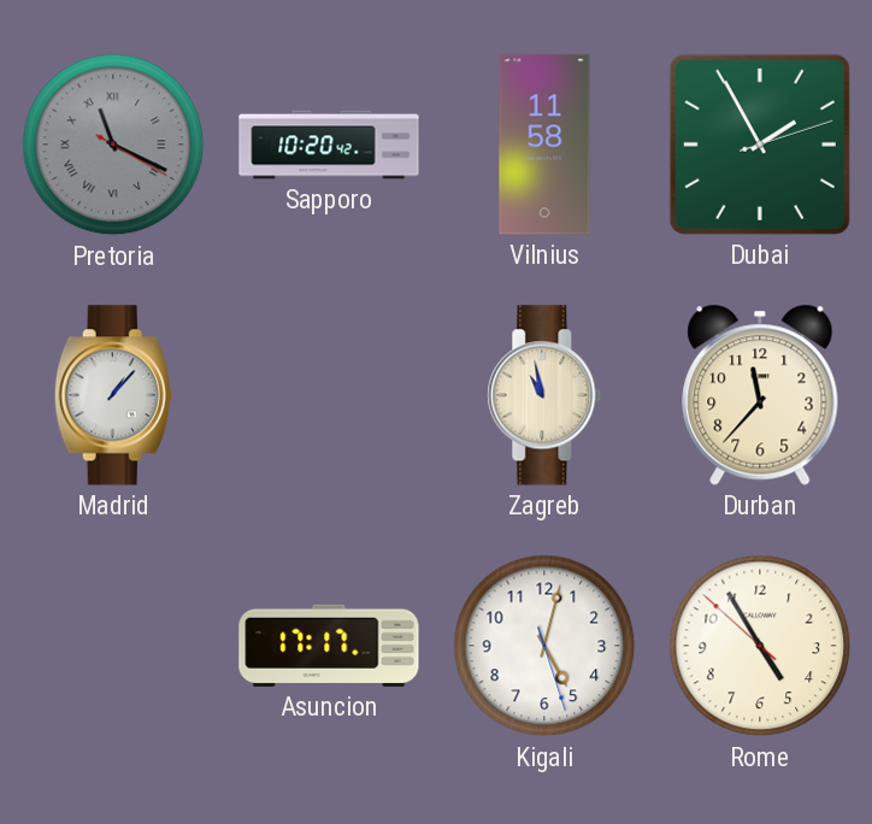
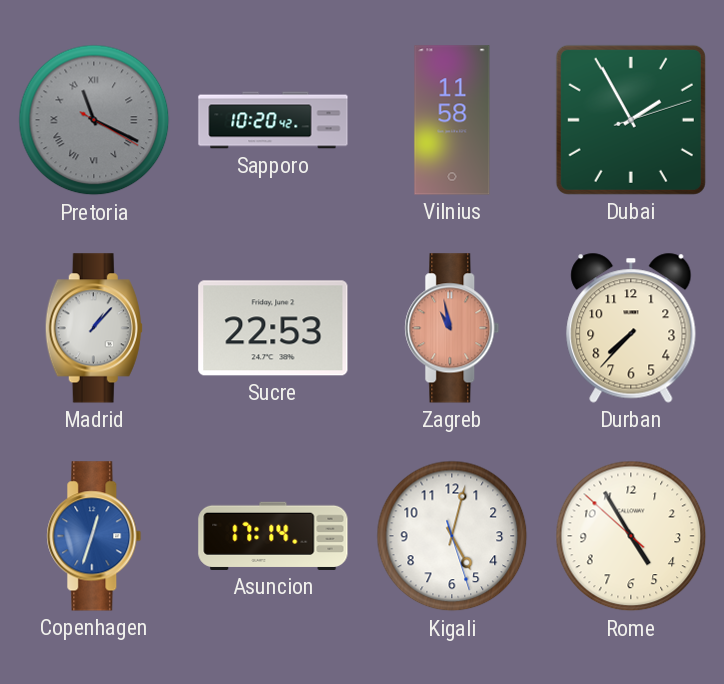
Sucre: none -> 22:53
Zagreb dial: cream -> salmon
Durban: 11:37 -> 7:37
Copenhagen: none -> 12:33
Asuncion: 17:17 -> 17:14
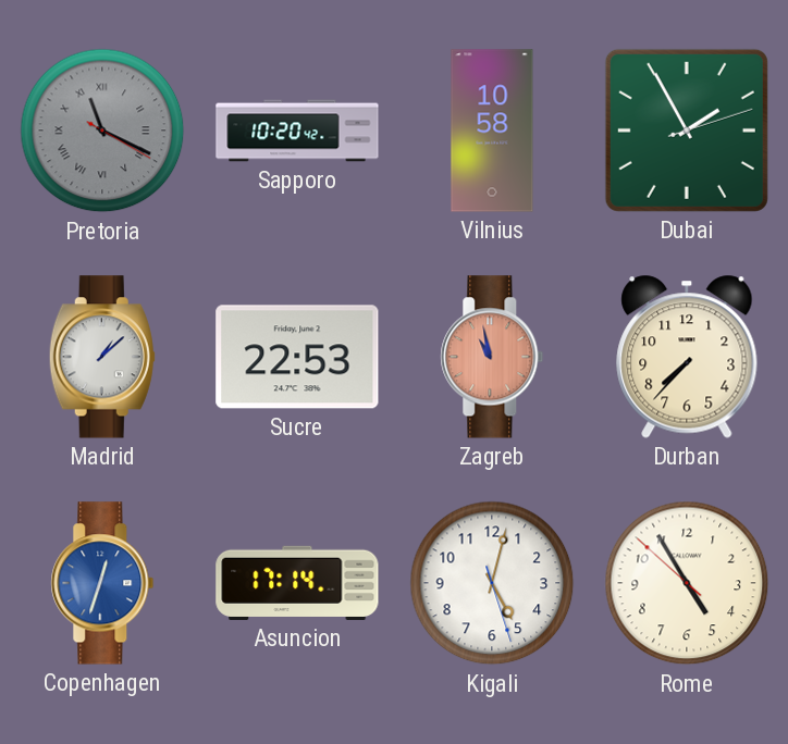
Vilnius: 11:58 -> 10:58
Madrid: 1:07 -> 1:08
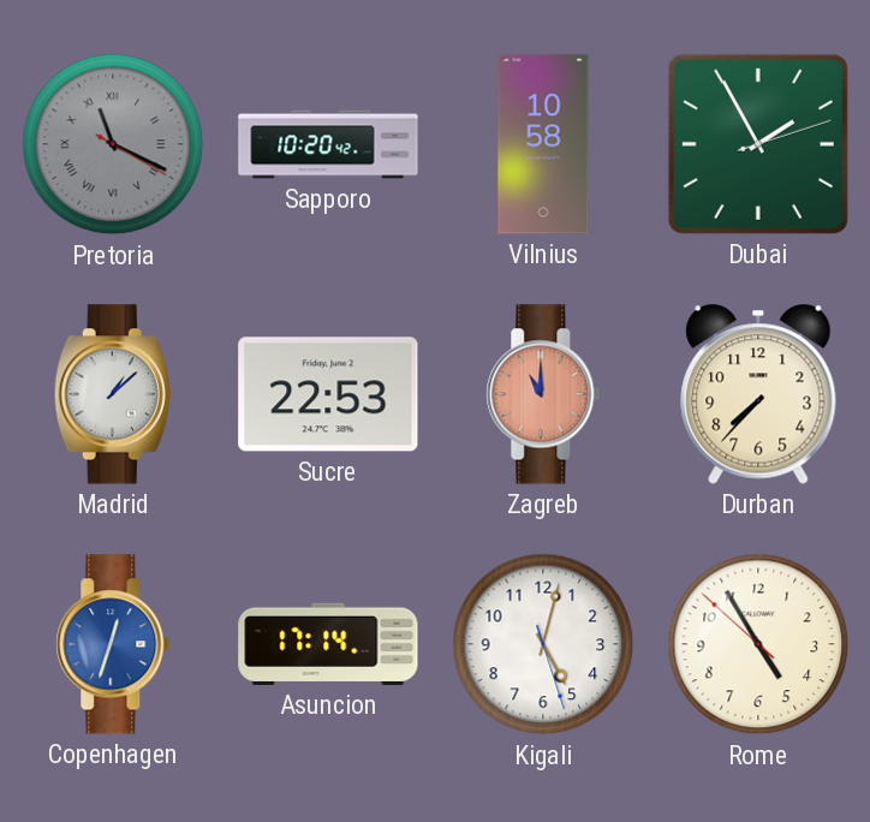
Zagreb: 10:58 -> 11:00
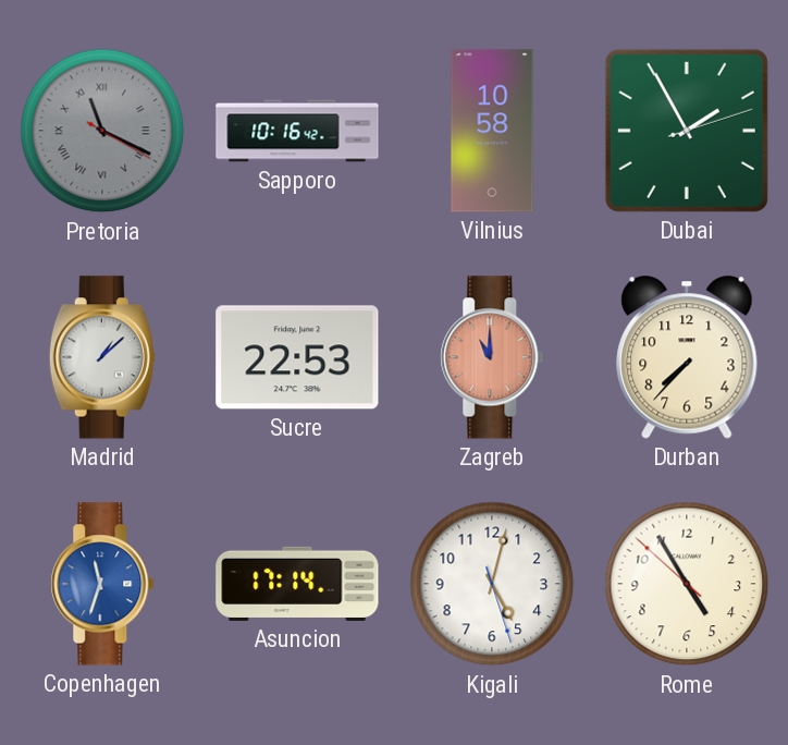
Sapporo: 10:20 -> 10:16
Copenhagen: 12:33 -> 11:33
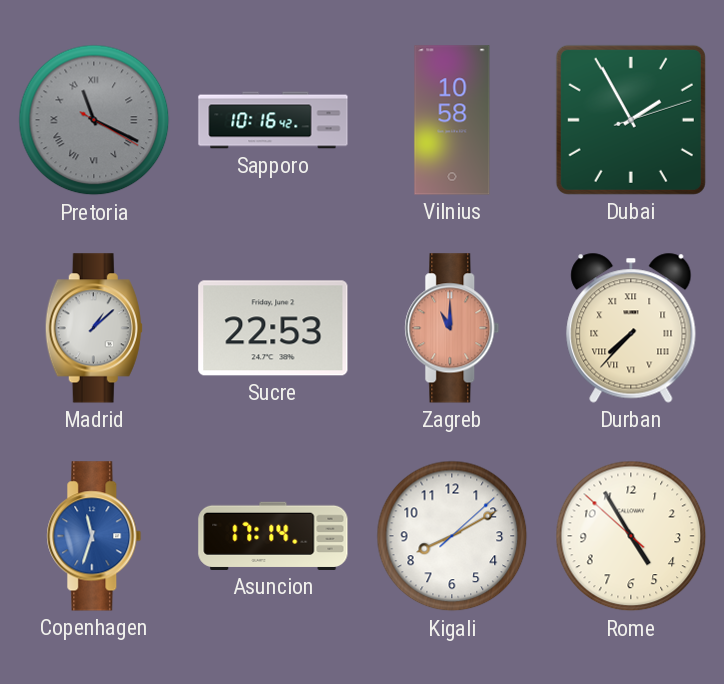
Durban numerals: Arabic -> Roman
Kigali: 5:02 -> 8:10
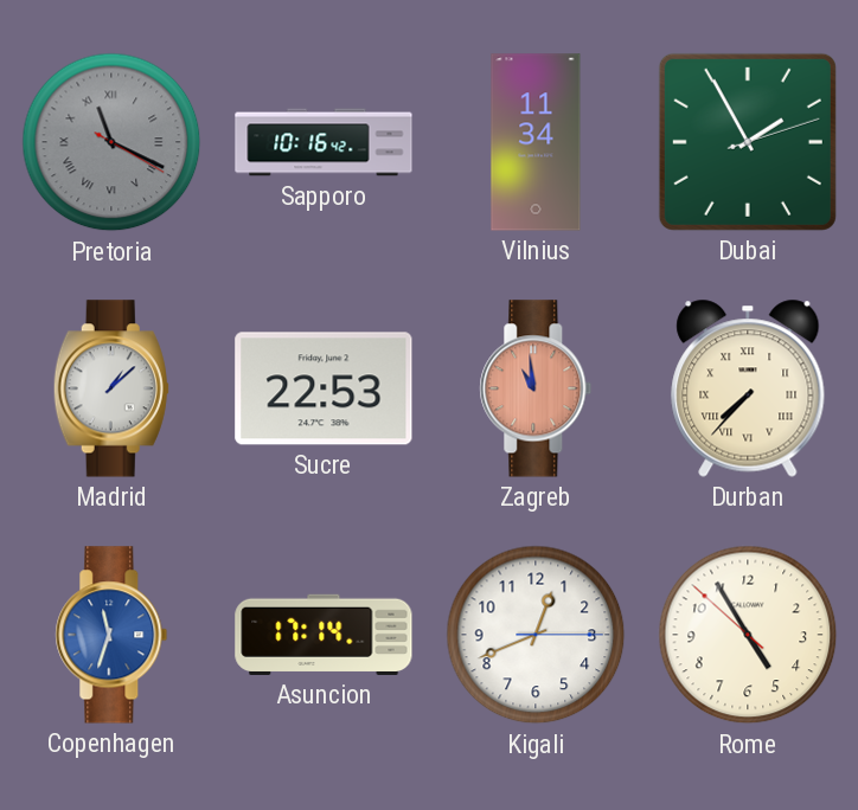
Vilnius: 10:58 -> 11:34
Zagreb: 11:00 -> 10:59
Kigali: 8:10 -> 12:41
